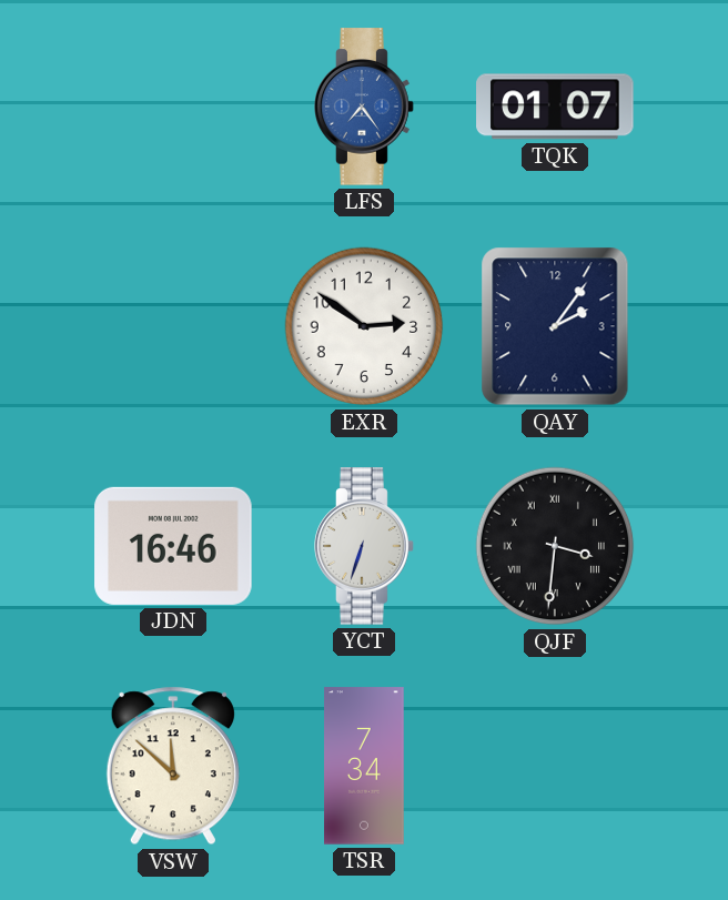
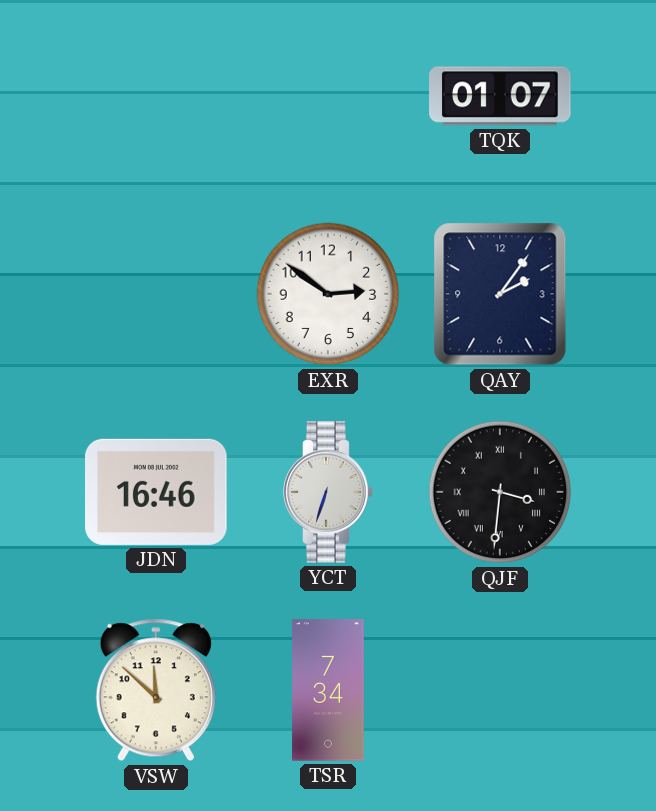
LFS: 7:24 -> none
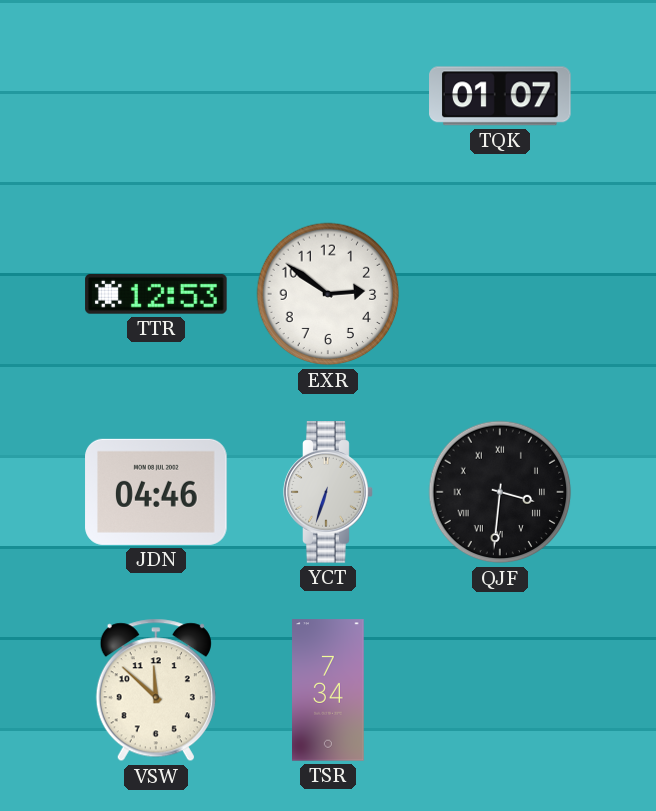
TTR: none -> 12:53
QAY: 2:06 -> none
JDN: 16:46 -> 04:46
